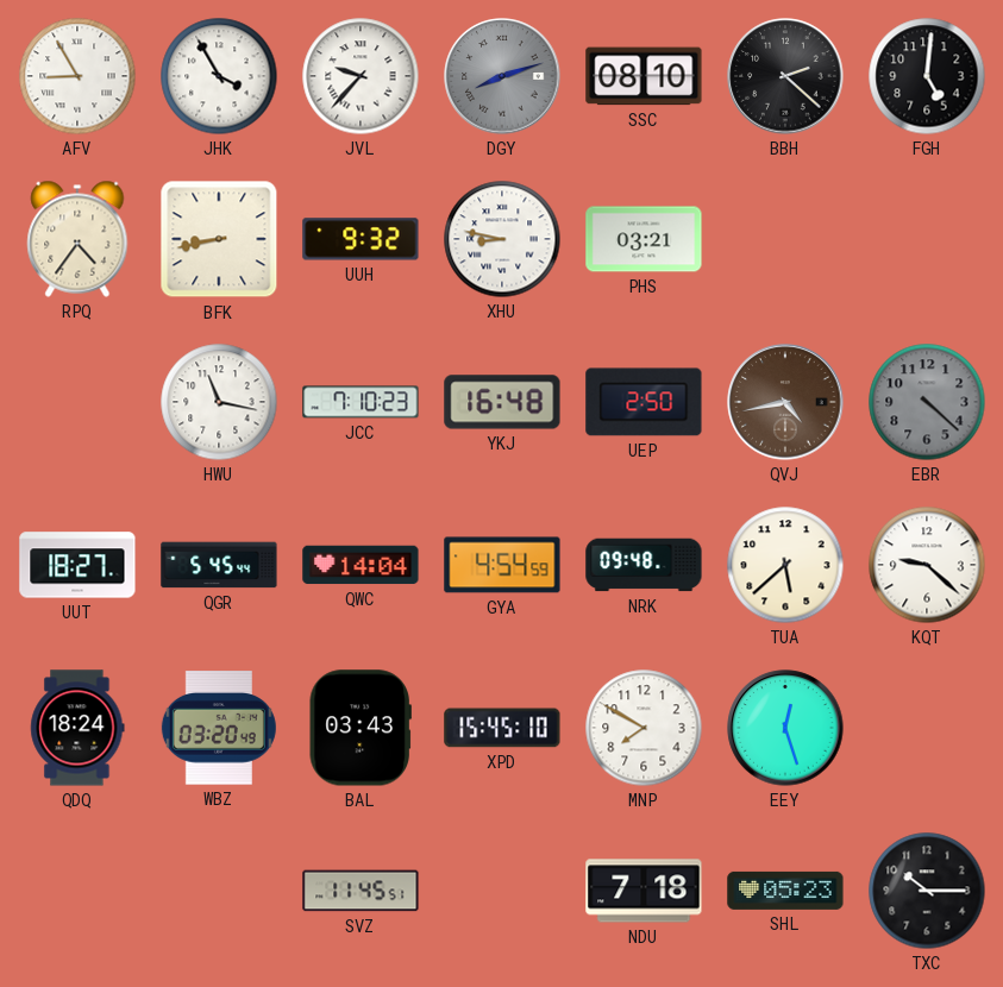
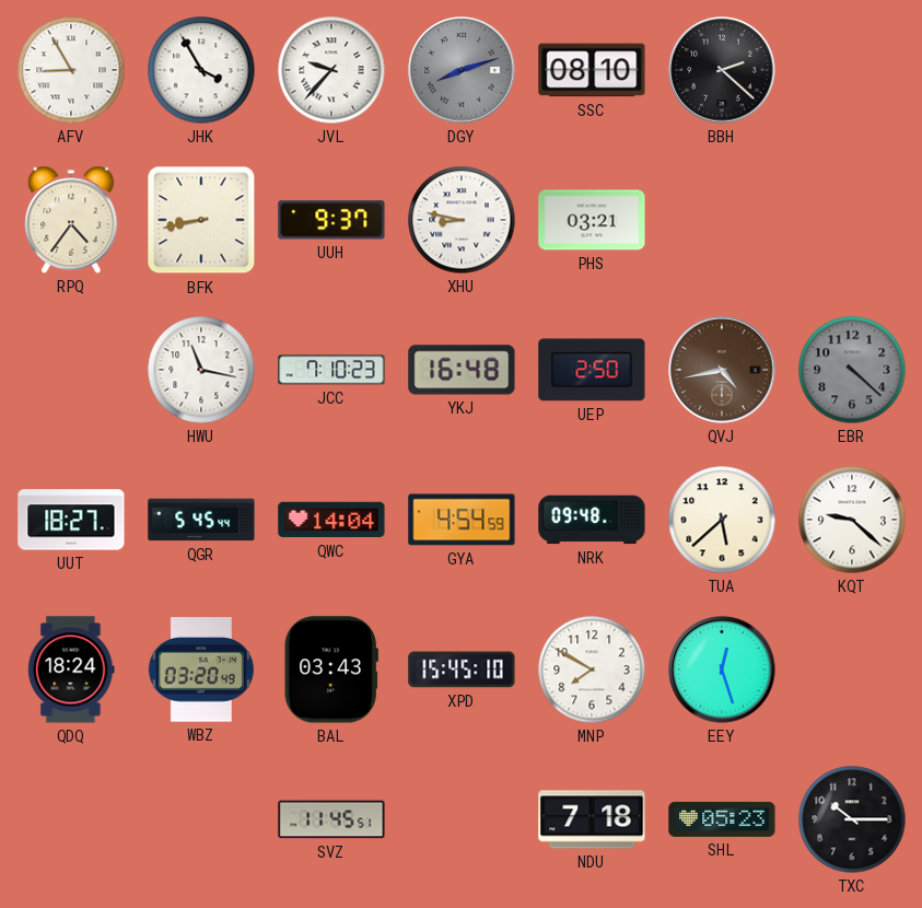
FGH: 5:01 -> none
UUH: 9:32 -> 9:37
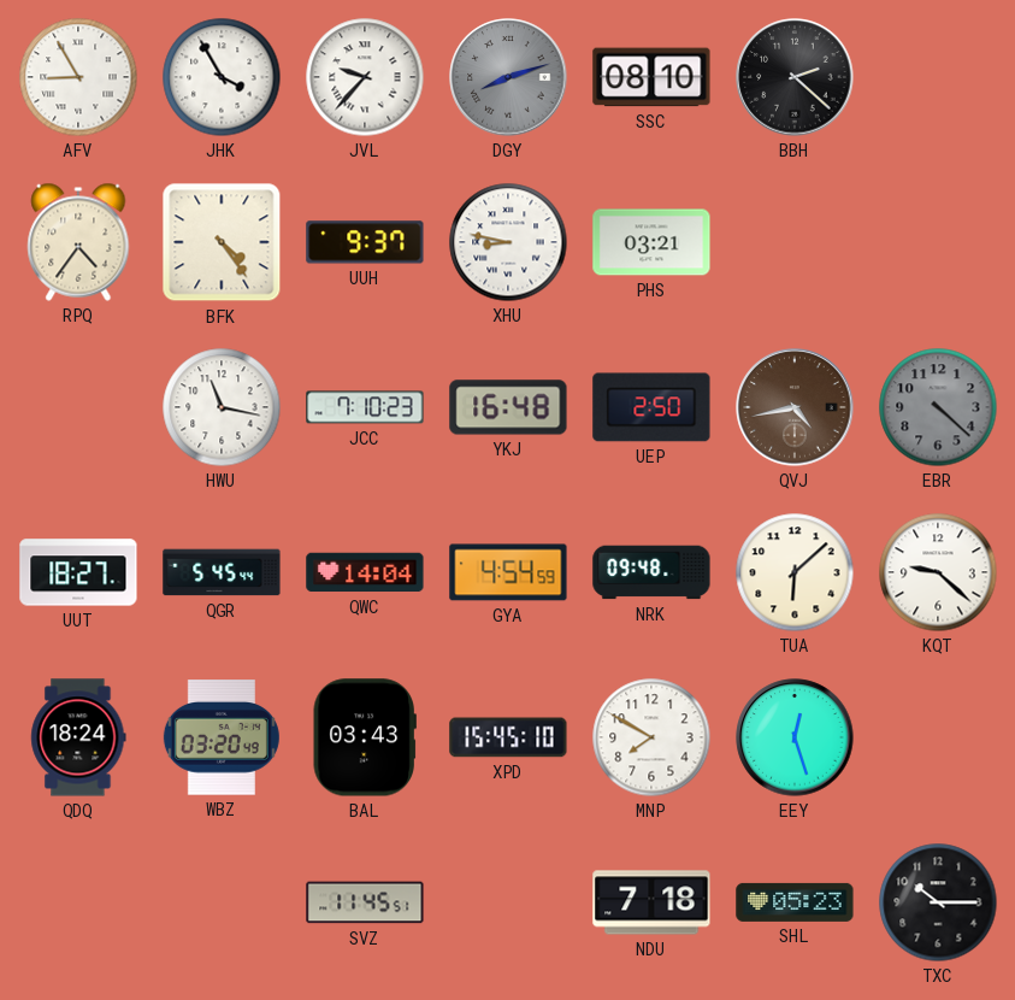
BFK: 8:43 -> 4:24
TUA: 5:38 -> 6:08
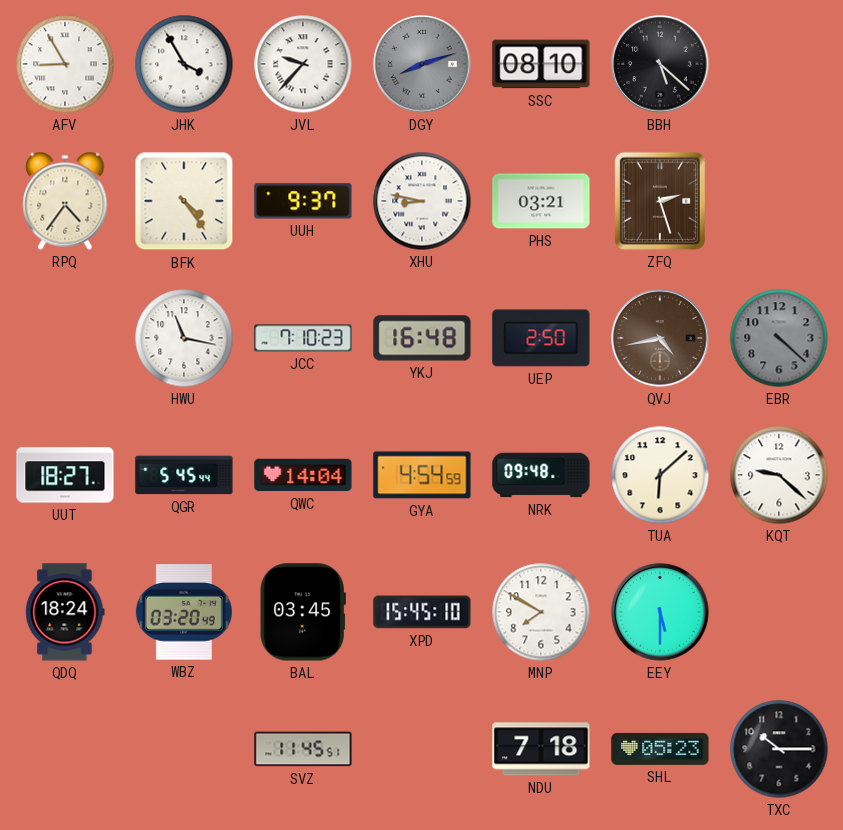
BBH: 2:22 -> 5:22
ZFQ: none -> 2:27
BAL: 03:43 -> 03:45
EEY: 12:27 -> 5:30
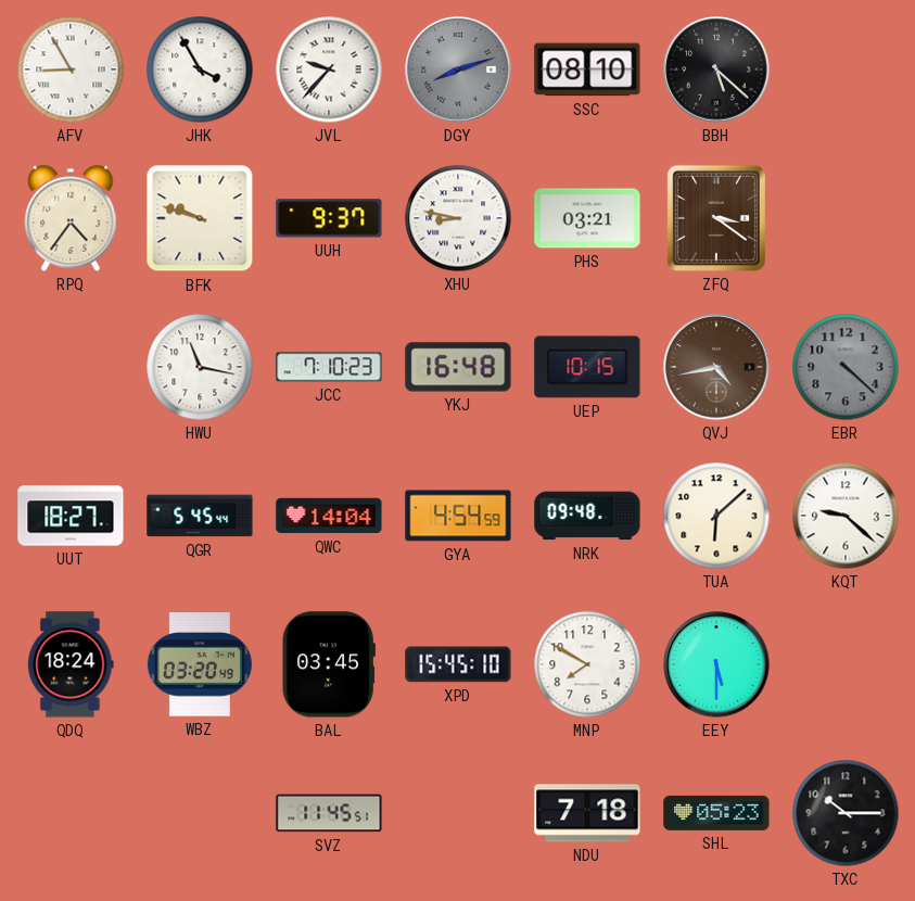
BFK: 4:24 -> 9:48
ZFQ: 2:27 -> 3:21
UEP: 2:50 -> 10:15
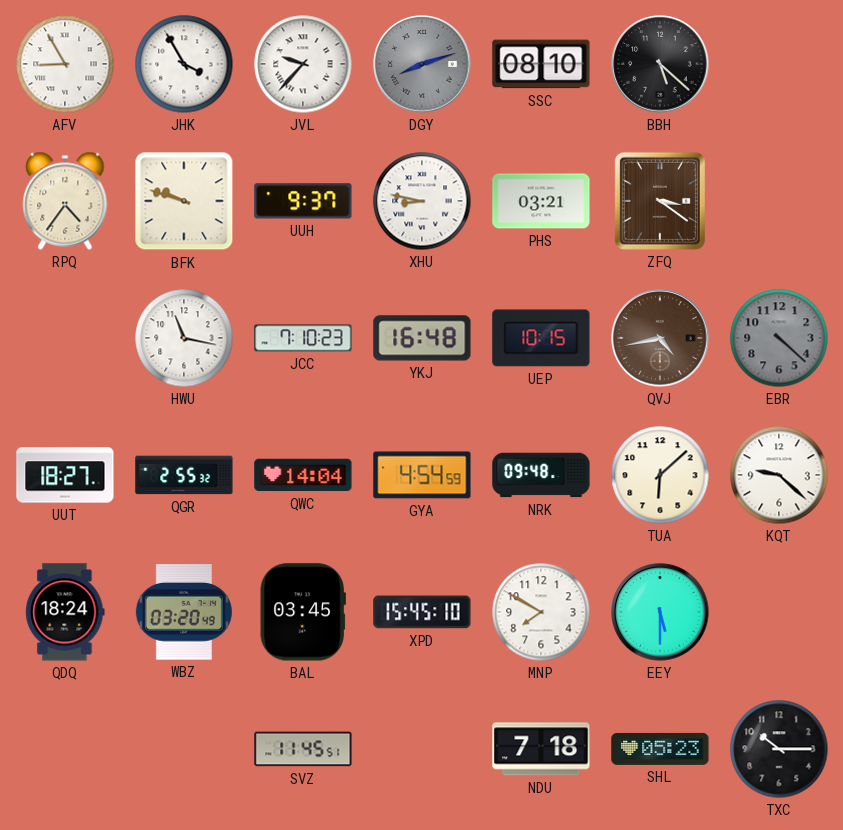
QGR: 5:45 -> 2:55
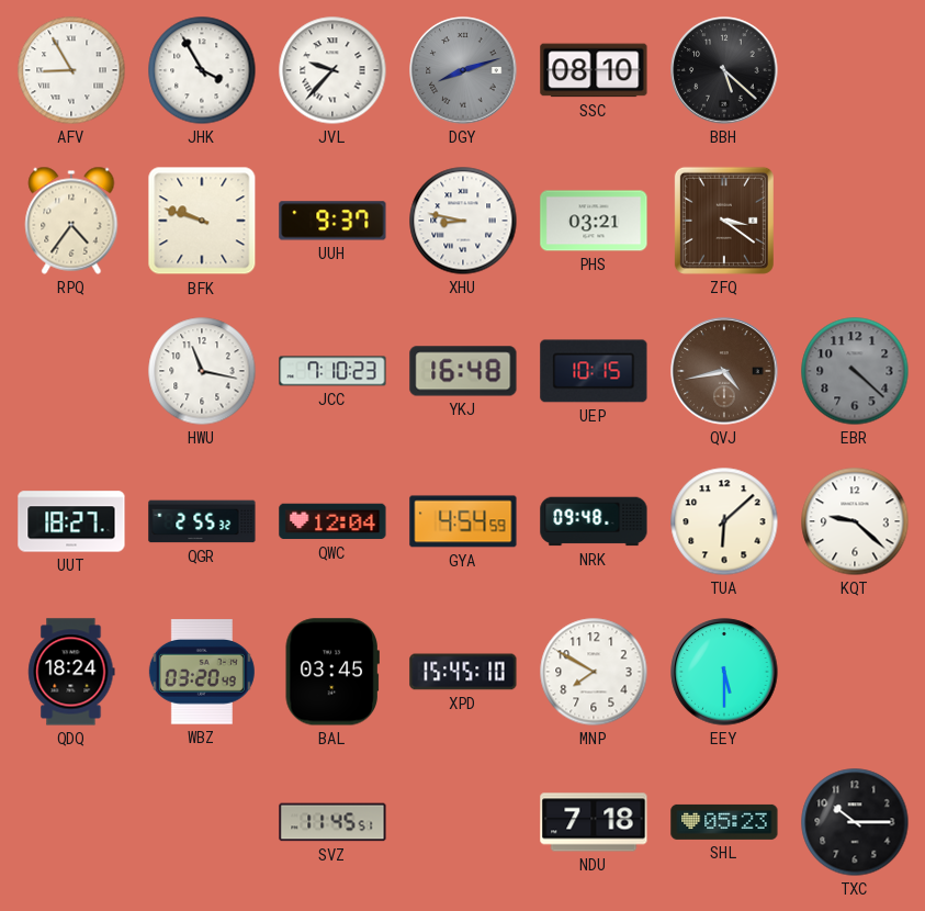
QWC: 14:04 -> 12:04
